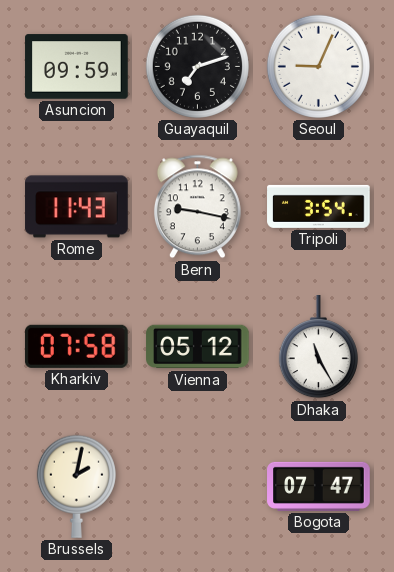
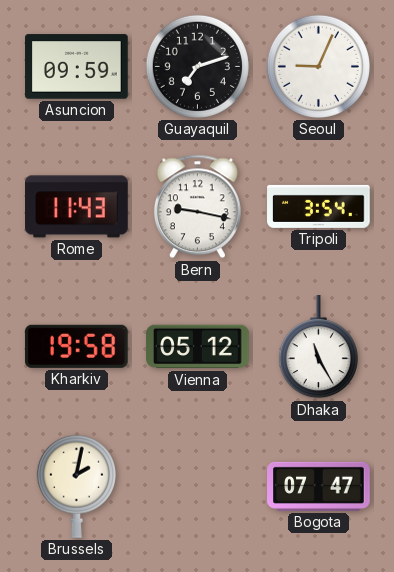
Kharkiv: 07:58 -> 19:58
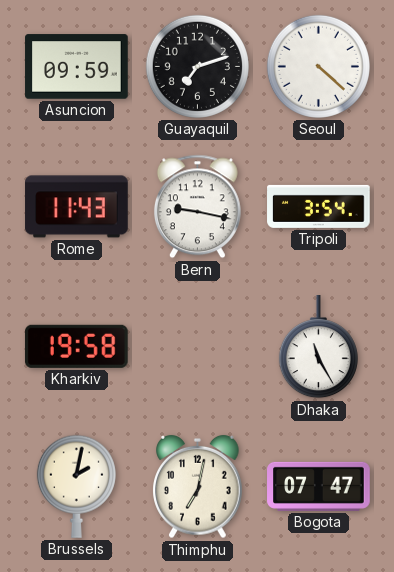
Seoul: 9:04 -> 4:22
Vienna: 05:12 -> none
Thimphu: none -> 7:02
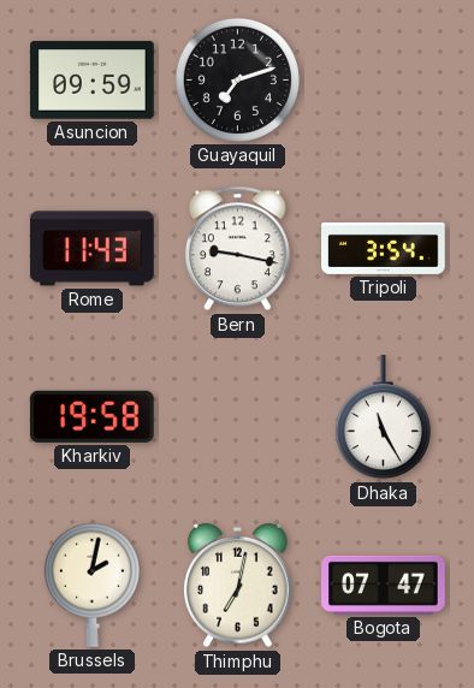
Seoul: 4:22 -> none
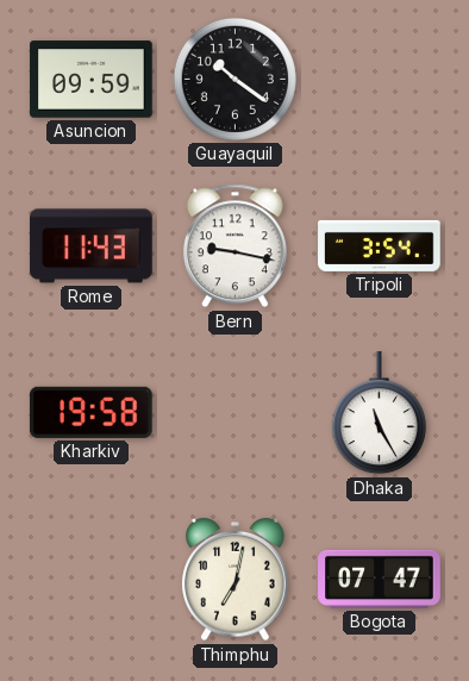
Guayaquil: 7:12 -> 10:21
Brussels: 2:02 -> none
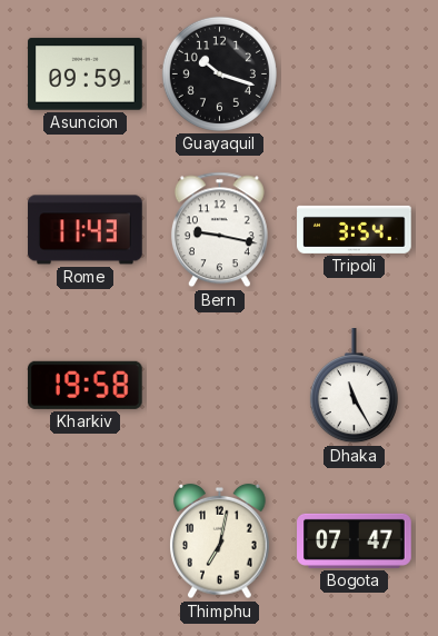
Guayaquil: 10:21 -> 10:18
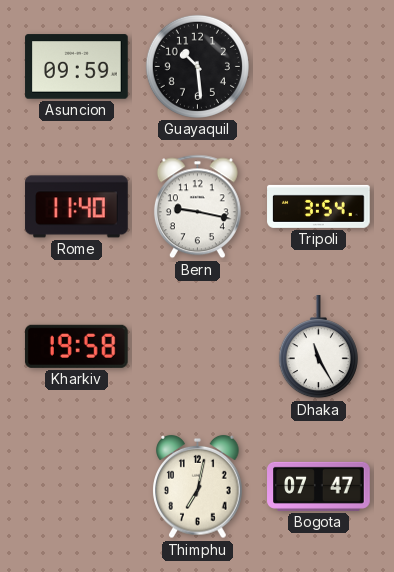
Guayaquil: 10:18 -> 10:29
Rome: 11:43 -> 11:40
